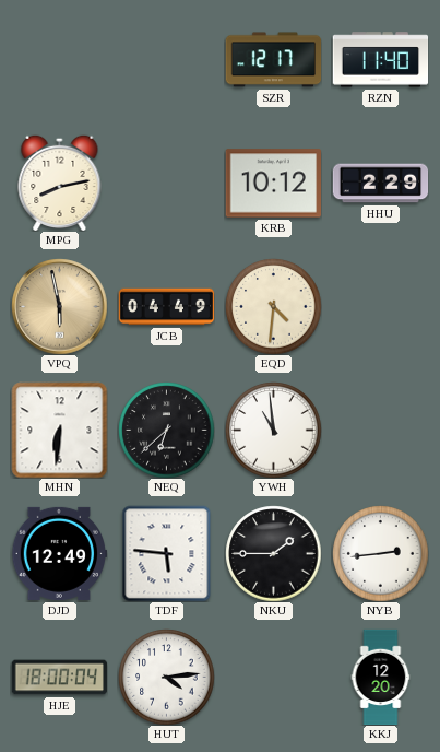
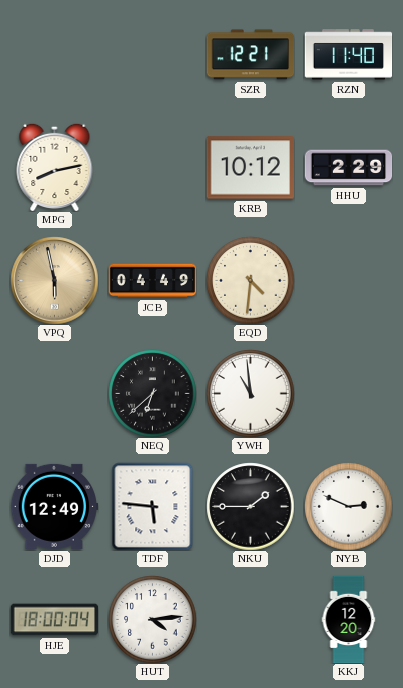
SZR: 12:17 -> 12:21
MHN: 6:31 -> none
NYB: 2:44 -> 2:49
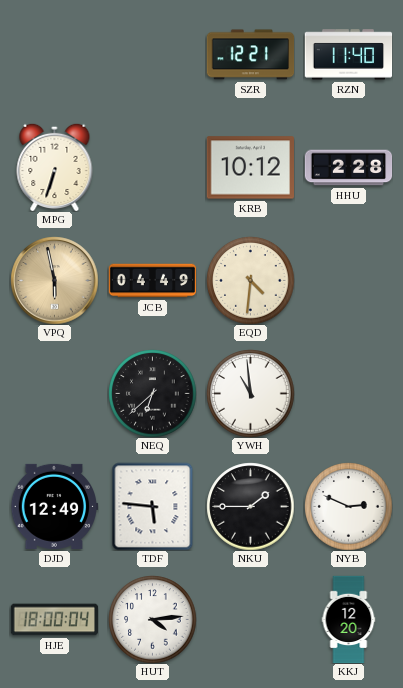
MPG: 8:13 -> 6:33
HHU: 2:29 -> 2:28
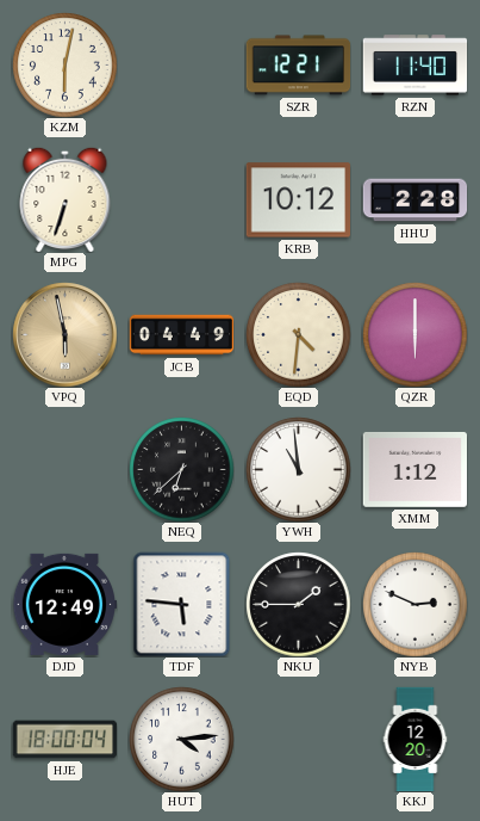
KZM: none -> 6:02
QZR: none -> 6:00
XMM: none -> 1:12
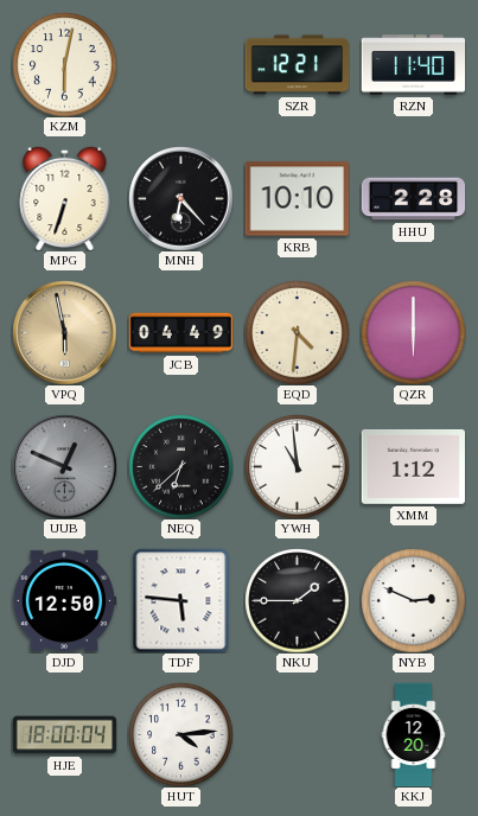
MNH: none -> 6:23
KRB: 10:12 -> 10:10
UUB: none -> 12:49
DJD: 12:49 -> 12:50
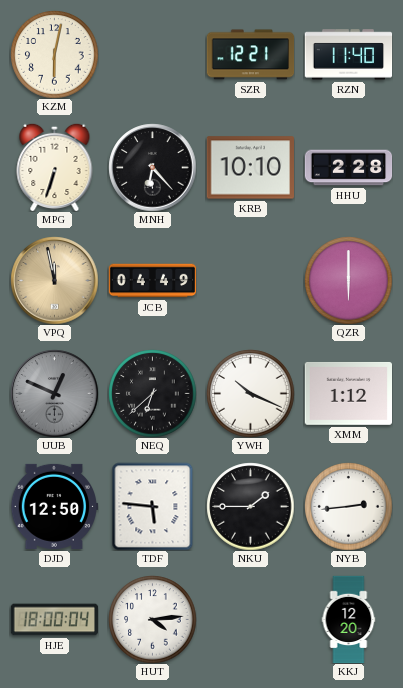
VPQ: 5:58 -> 11:58
EQD: 4:31 -> none
YWH: 10:59 -> 10:19
NYB: 2:49 -> 2:44
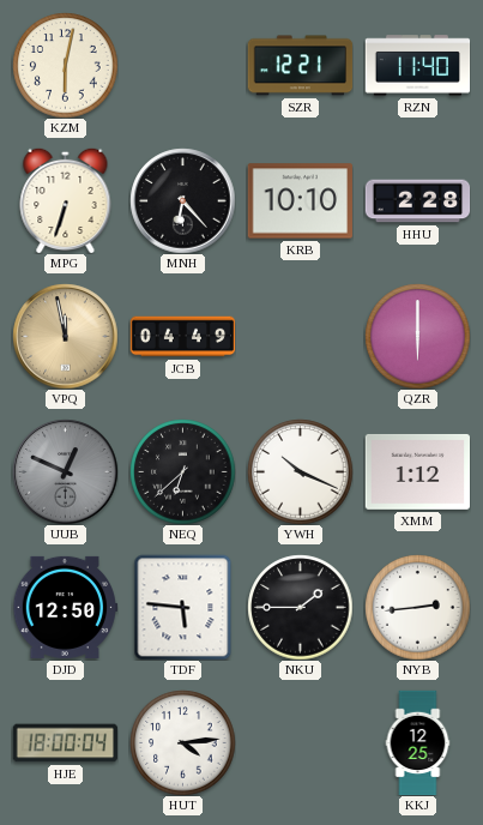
KKJ: 12:20 -> 12:25
